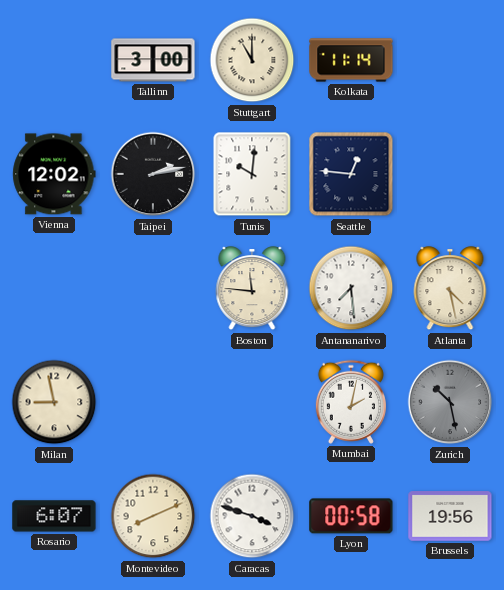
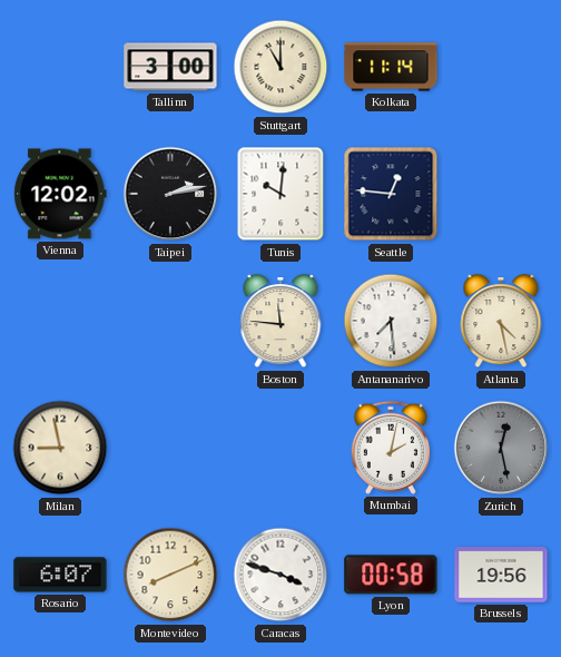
Zurich: 10:28 -> 12:28
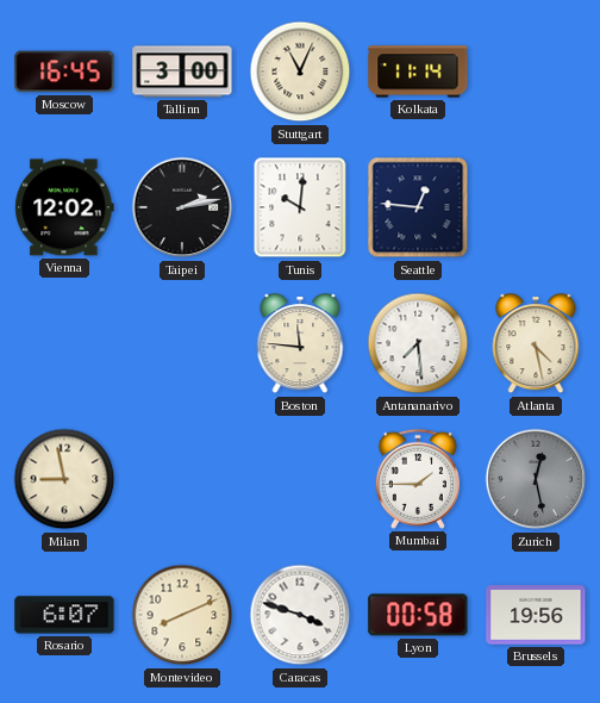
Moscow: none -> 16:45
Stuttgart: 11:00 -> 11:04
Mumbai: 2:02 -> 1:45
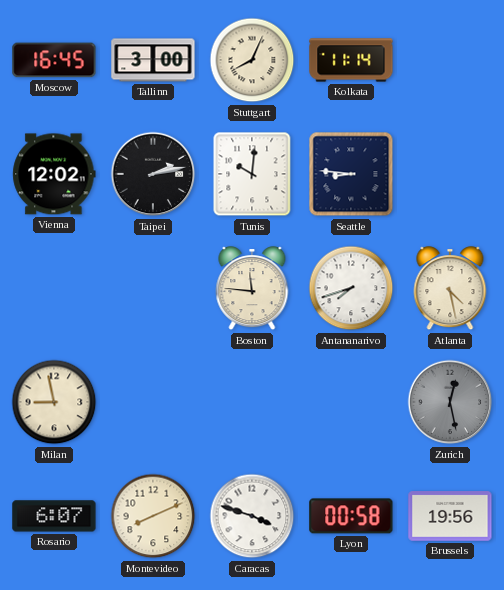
Stuttgart: 11:04 -> 8:04
Seattle: 12:46 -> 8:46
Antananarivo: 7:29 -> 7:42
Mumbai: 1:45 -> none
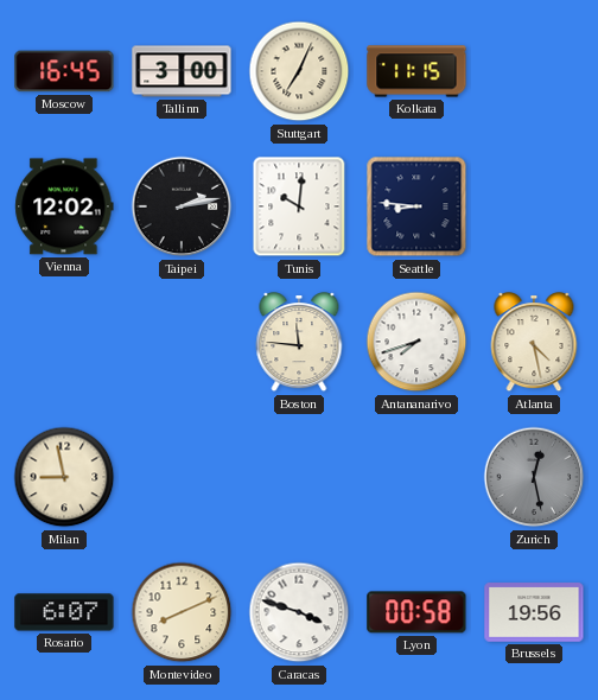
Stuttgart: 8:04 -> 7:04
Kolkata: 11:14 -> 11:15
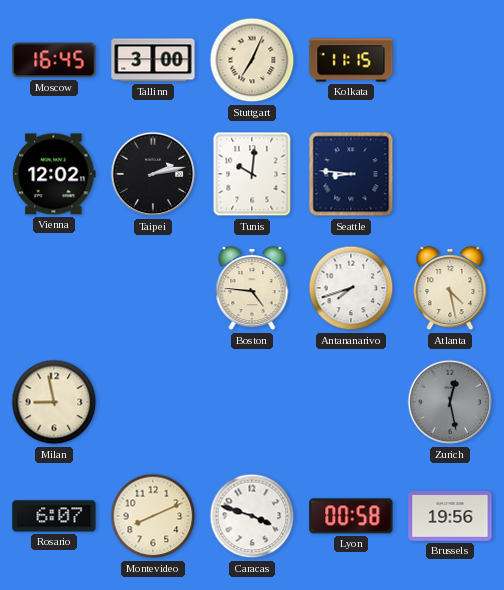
Boston: 11:46 -> 4:46
